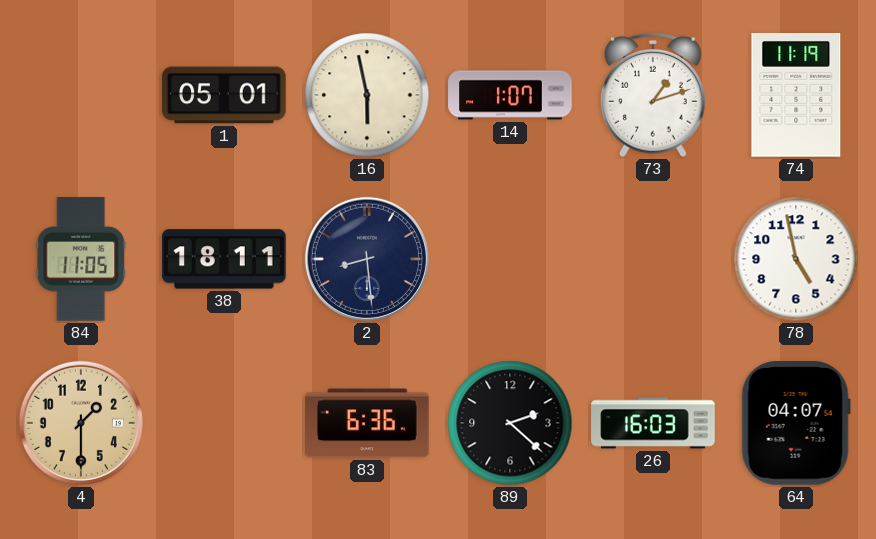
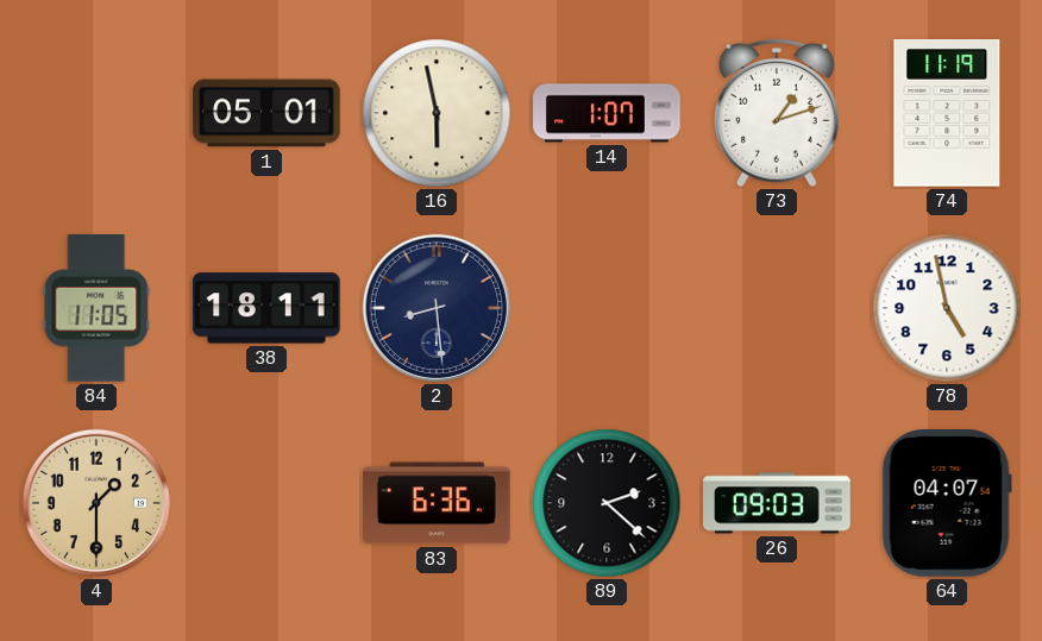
26: 16:03 -> 09:03
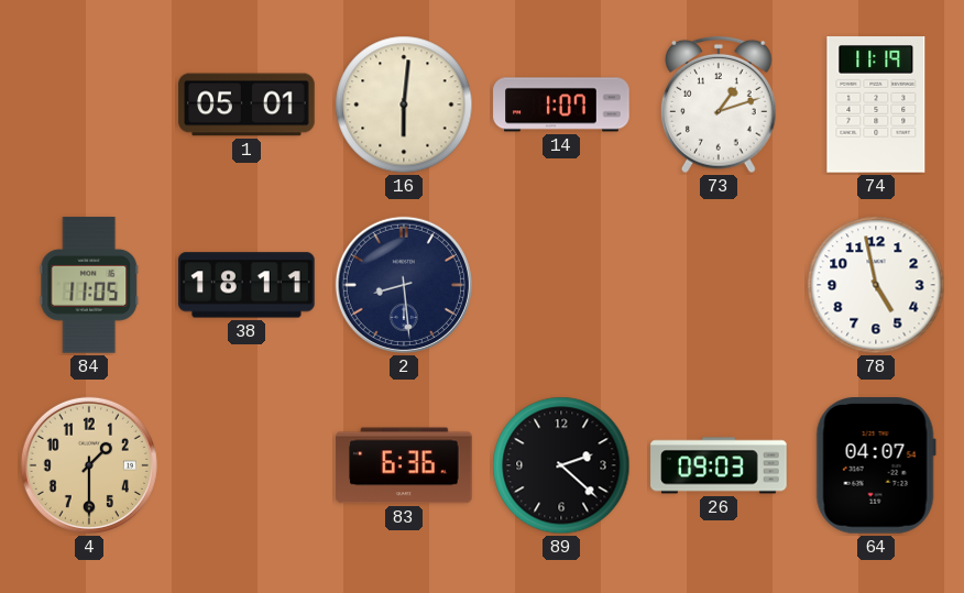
16: 5:58 -> 6:01
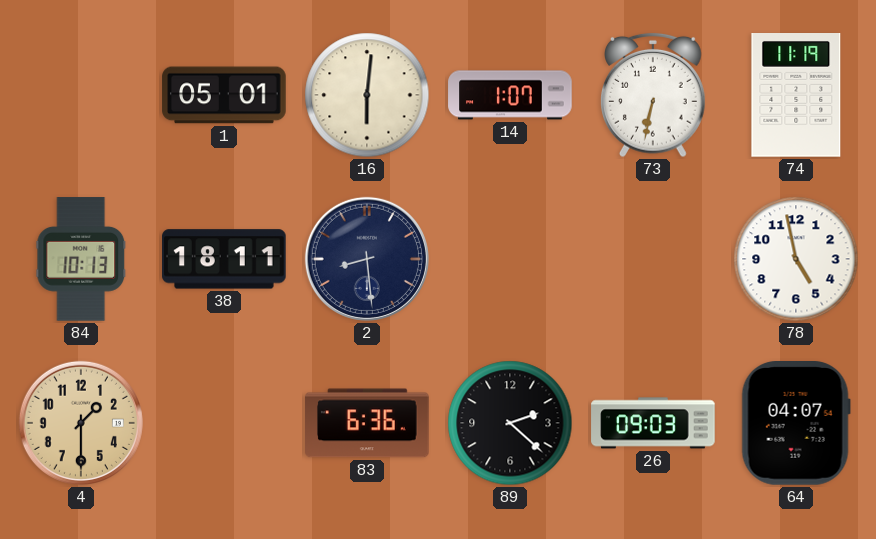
73: 1:12 -> 6:32
84: 11:05 -> 10:13
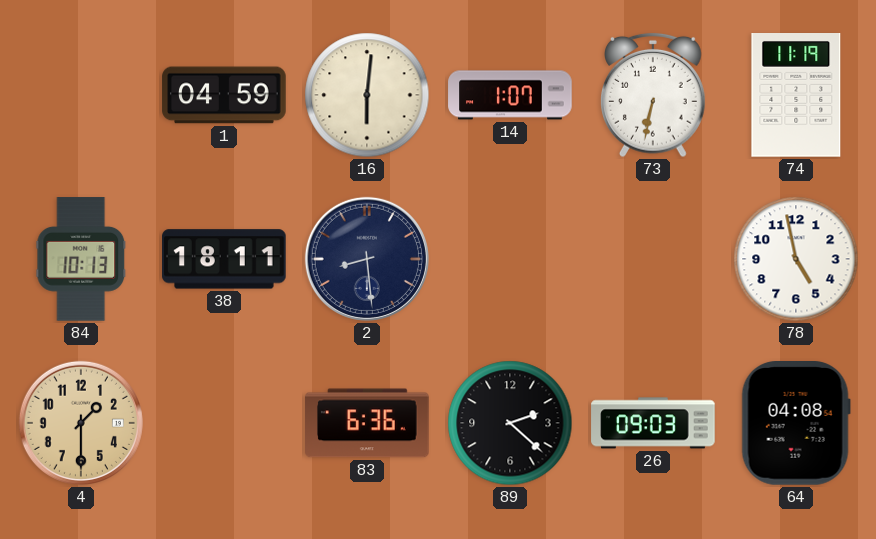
1: 05:01 -> 04:59
64: 04:07 -> 04:08
